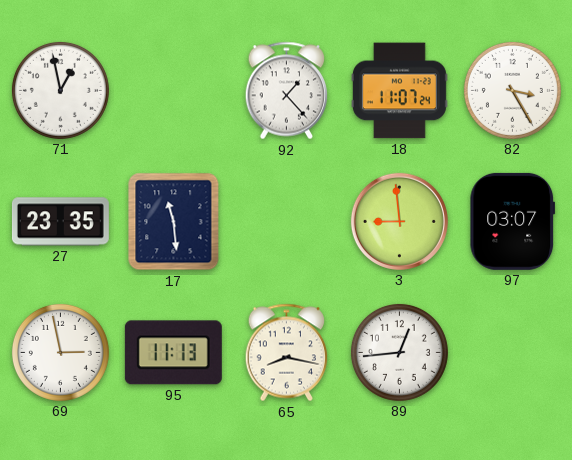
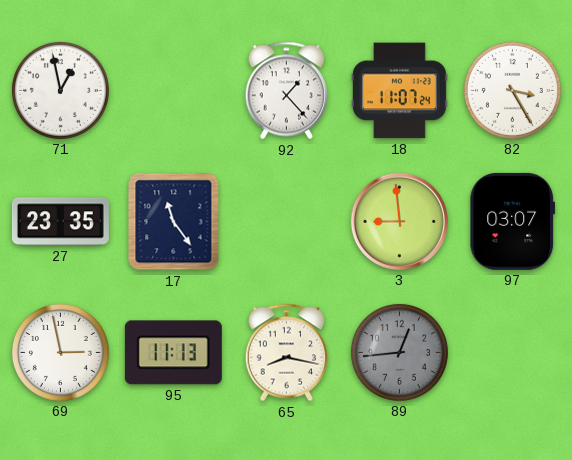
17: 11:29 -> 11:24
89 dial: white -> grey
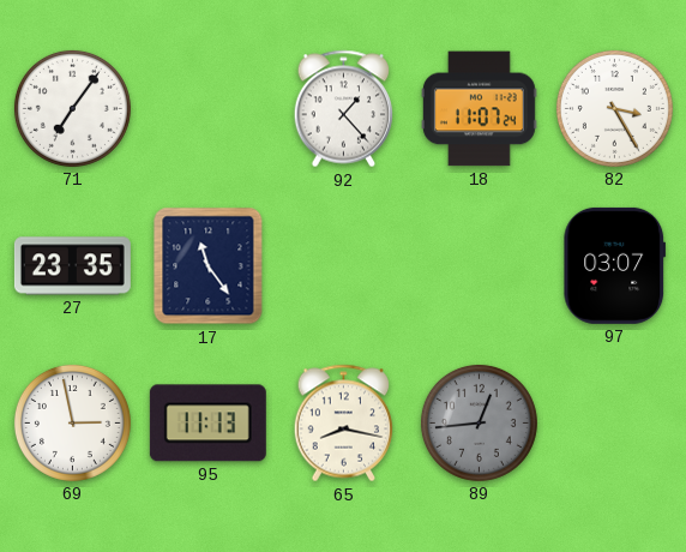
71: 12:58 -> 7:06
3: 8:59 -> none
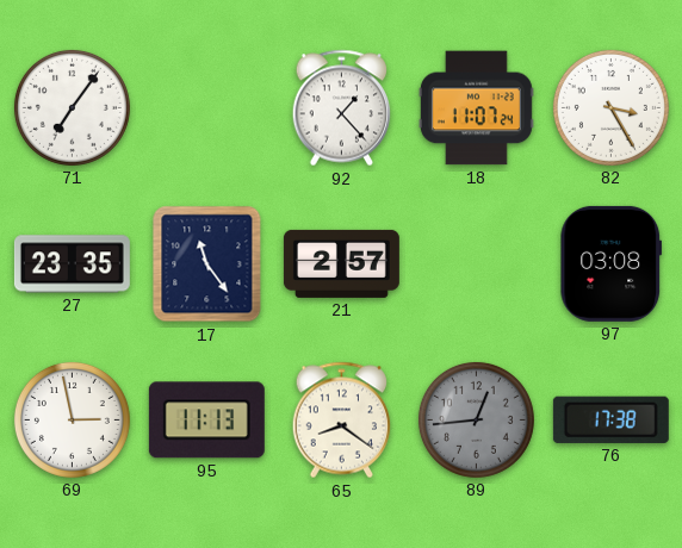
21: none -> 2:57
97: 03:07 -> 03:08
65: 8:17 -> 8:21
76: none -> 17:38
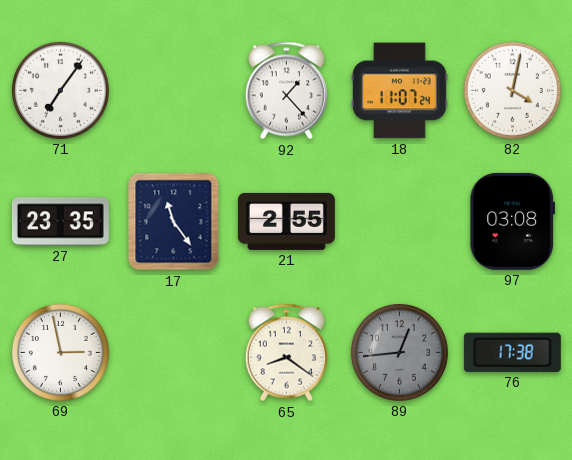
82: 3:25 -> 4:02
21: 2:57 -> 2:55
95: 11:13 -> none
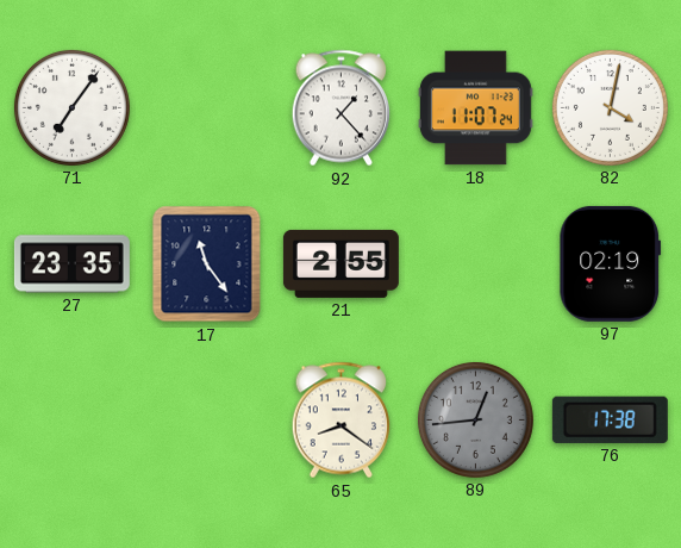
97: 03:08 -> 02:19
69: 2:58 -> none
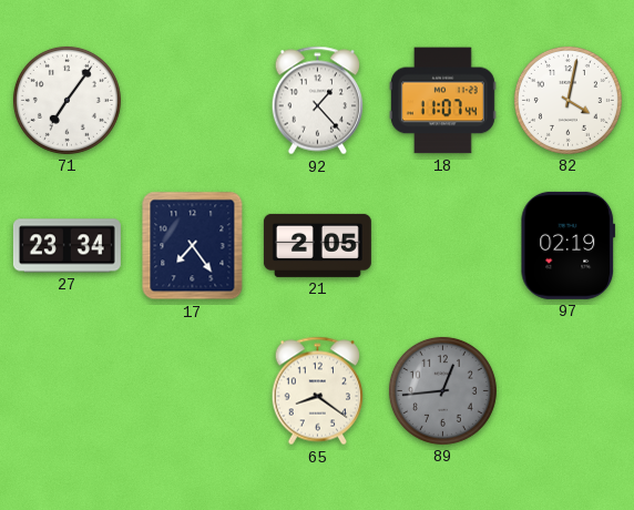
18: 11:07:24 -> 11:07:44
27: 23:35 -> 23:34
17: 11:24 -> 7:24
21: 2:55 -> 2:05
76: 17:38 -> none
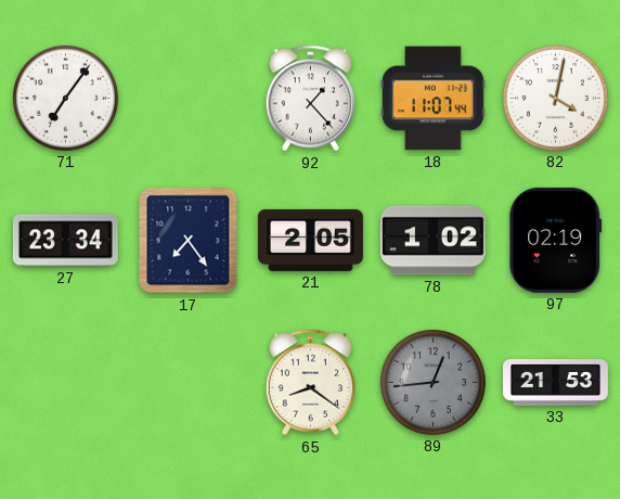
78: none -> 1:02
33: none -> 21:53
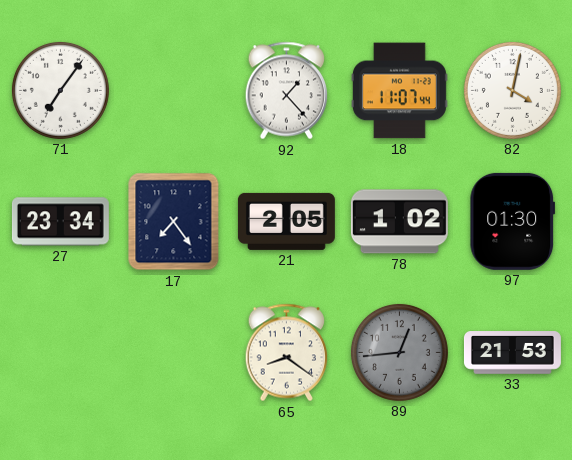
97: 02:19 -> 01:30
